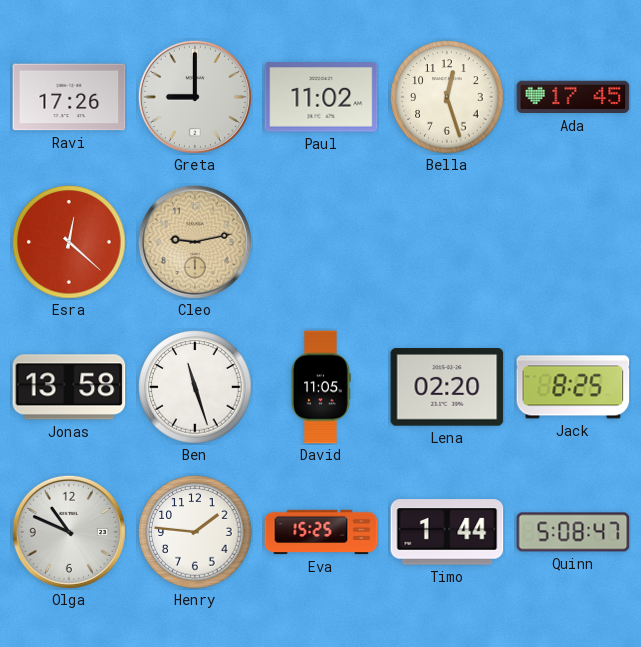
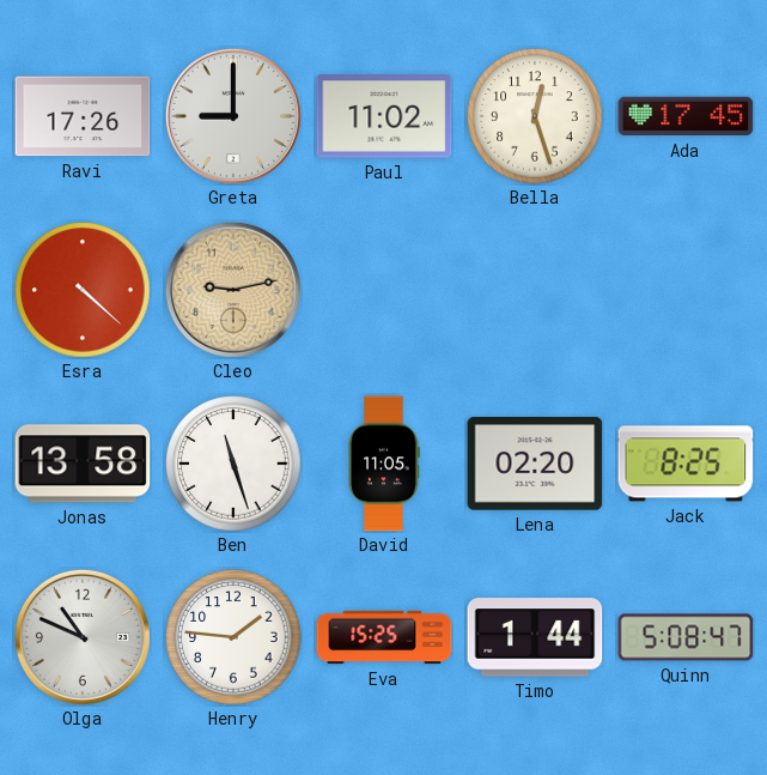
Esra: 12:22 -> 4:22
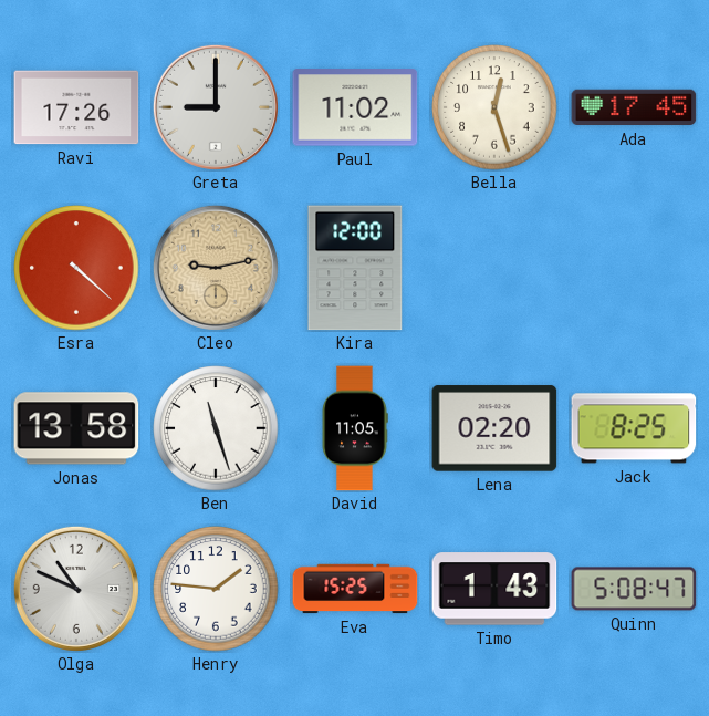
Kira: none -> 12:00
Timo: 1:44 -> 1:43
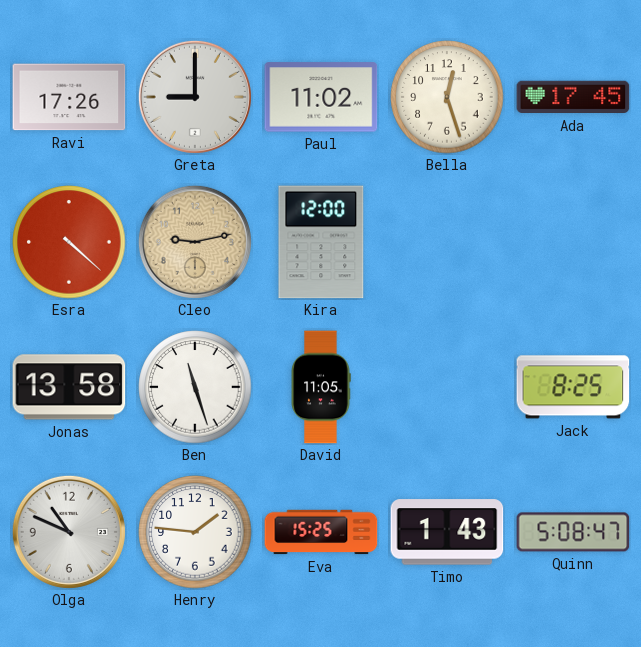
Lena: 02:20 -> none
